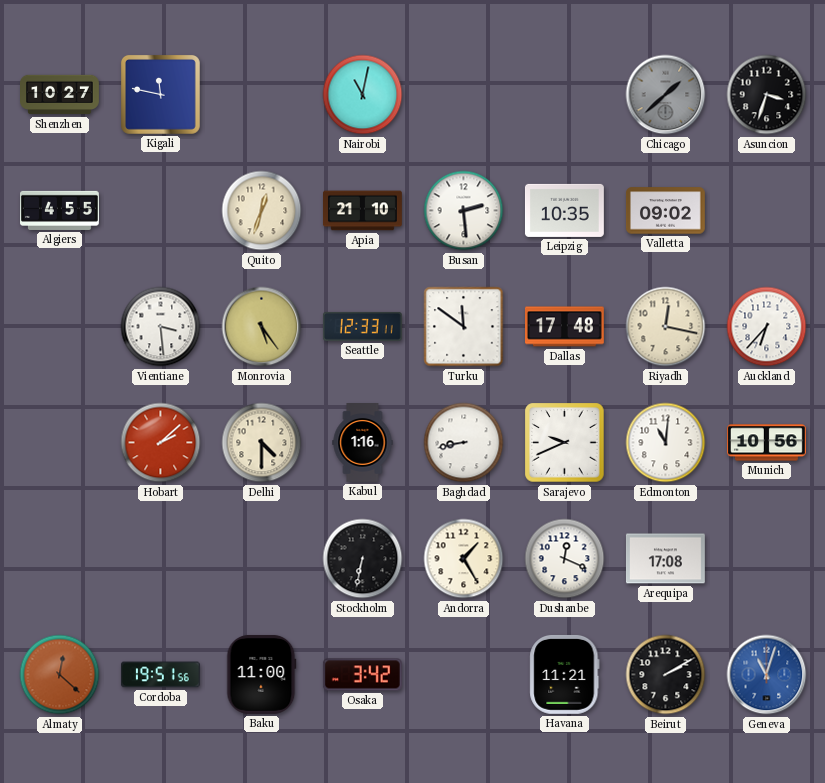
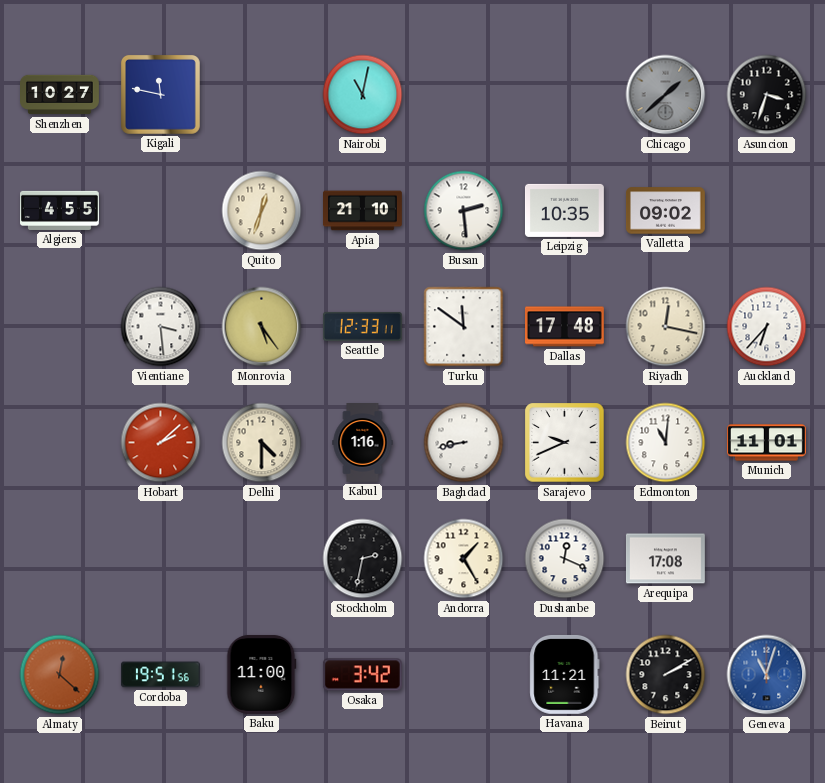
Munich: 10:56 -> 11:01
Stockholm: 6:32 -> 2:32
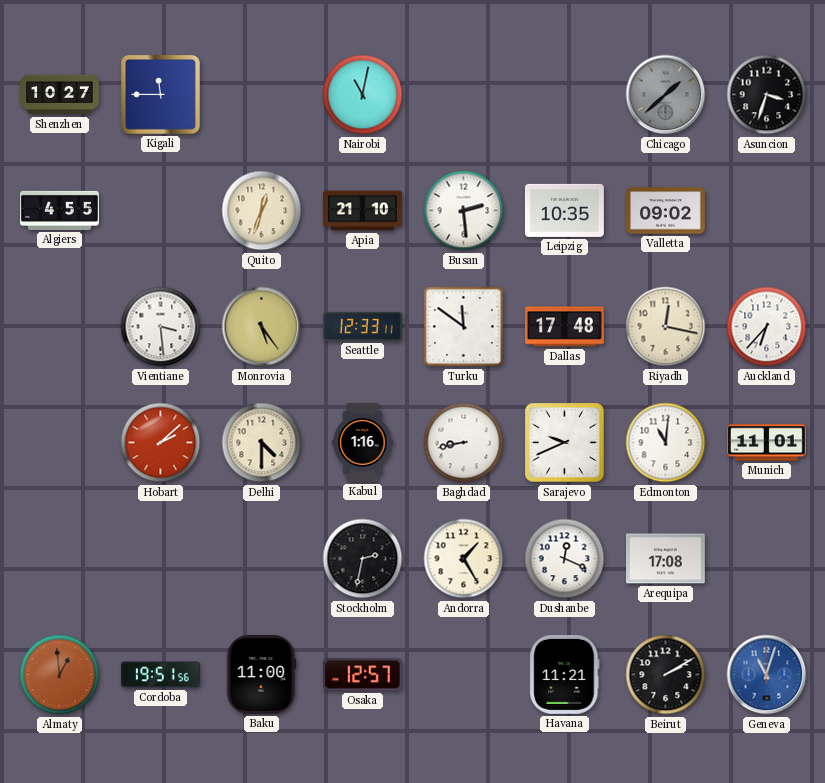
Kigali: 11:47 -> 11:45
Almaty: 12:22 -> 12:59
Osaka: 3:42 -> 12:57
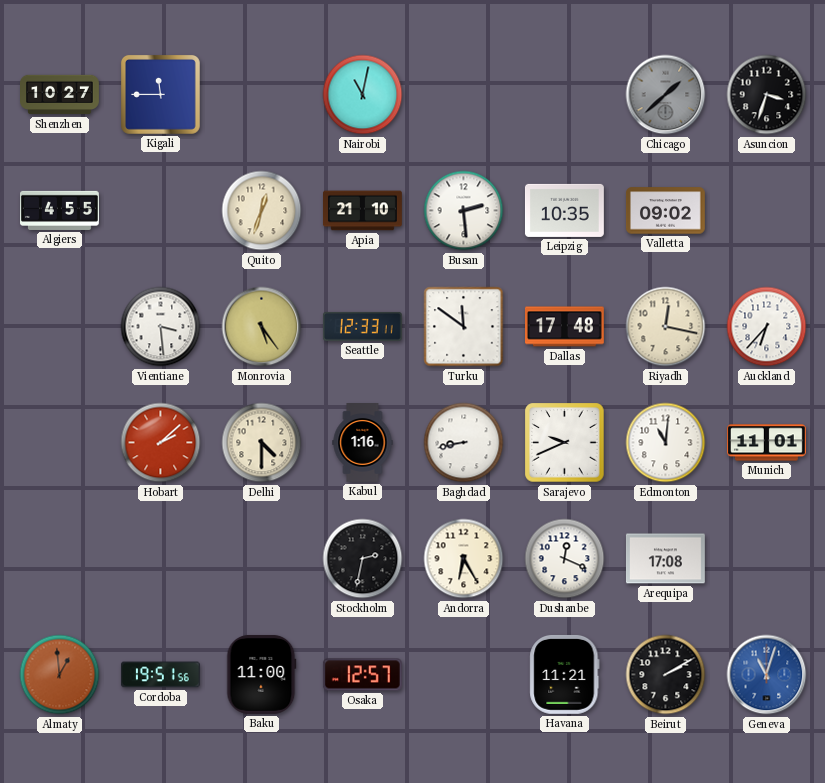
Andorra: 1:25 -> 6:25
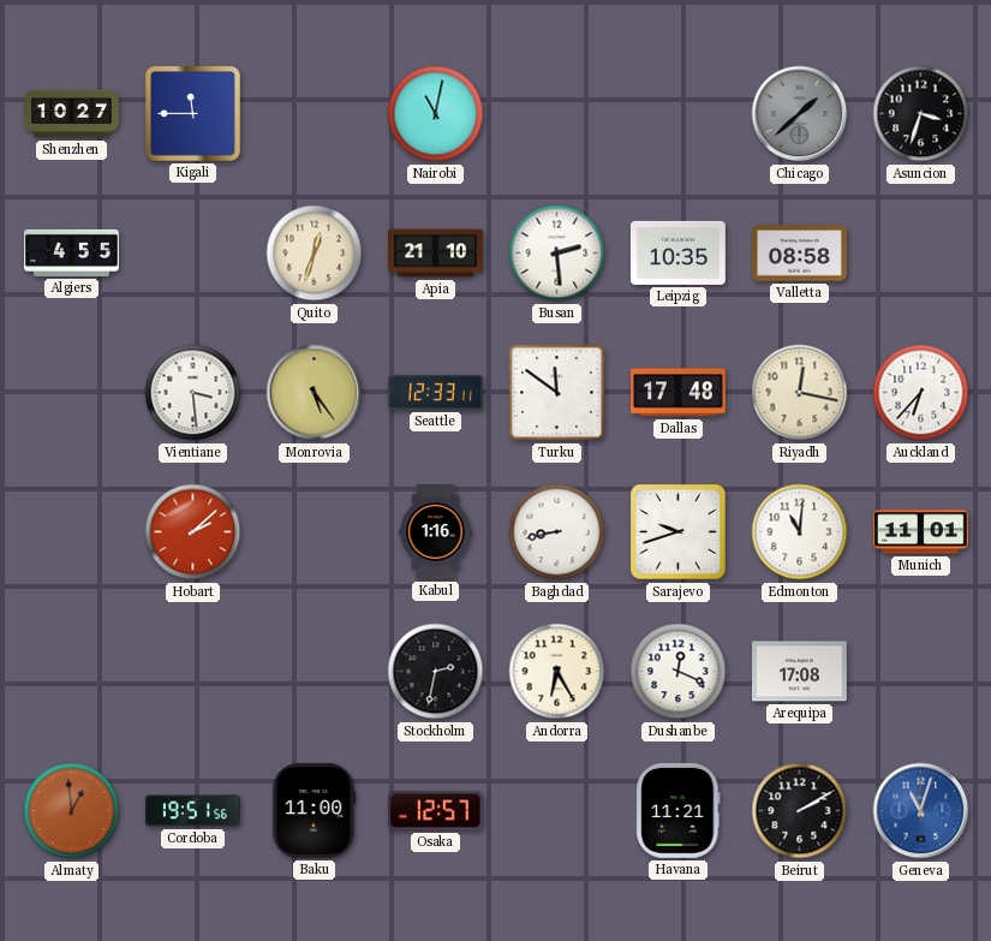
Valletta: 09:02 -> 08:58
Delhi: 4:30 -> none
Sarajevo: 9:41 -> 9:42
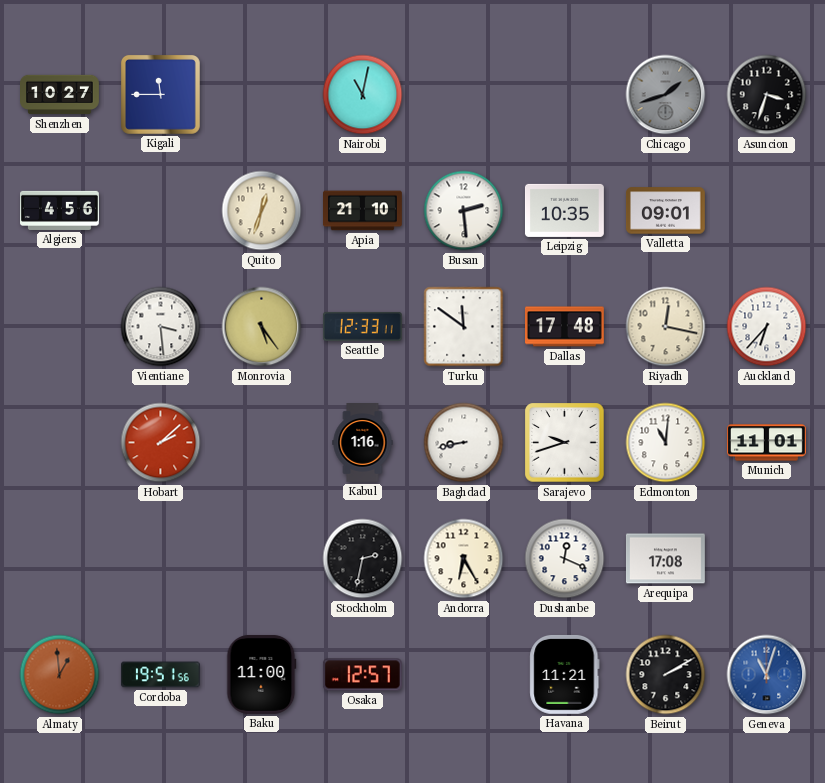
Chicago: 1:38 -> 1:42
Algiers: 4:55 -> 4:56
Valletta: 08:58 -> 09:01
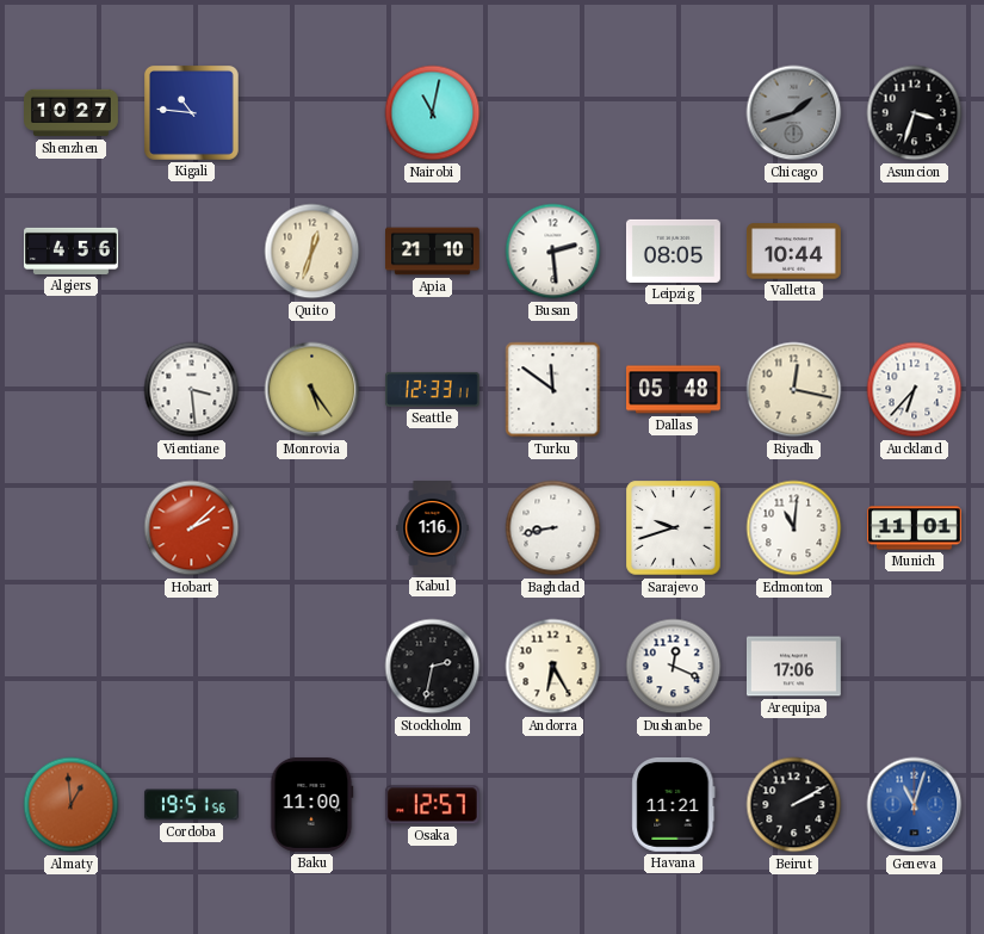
Kigali: 11:45 -> 10:46
Leipzig: 10:35 -> 08:05
Valletta: 09:01 -> 10:44
Dallas: 17:48 -> 05:48
Arequipa: 17:08 -> 17:06
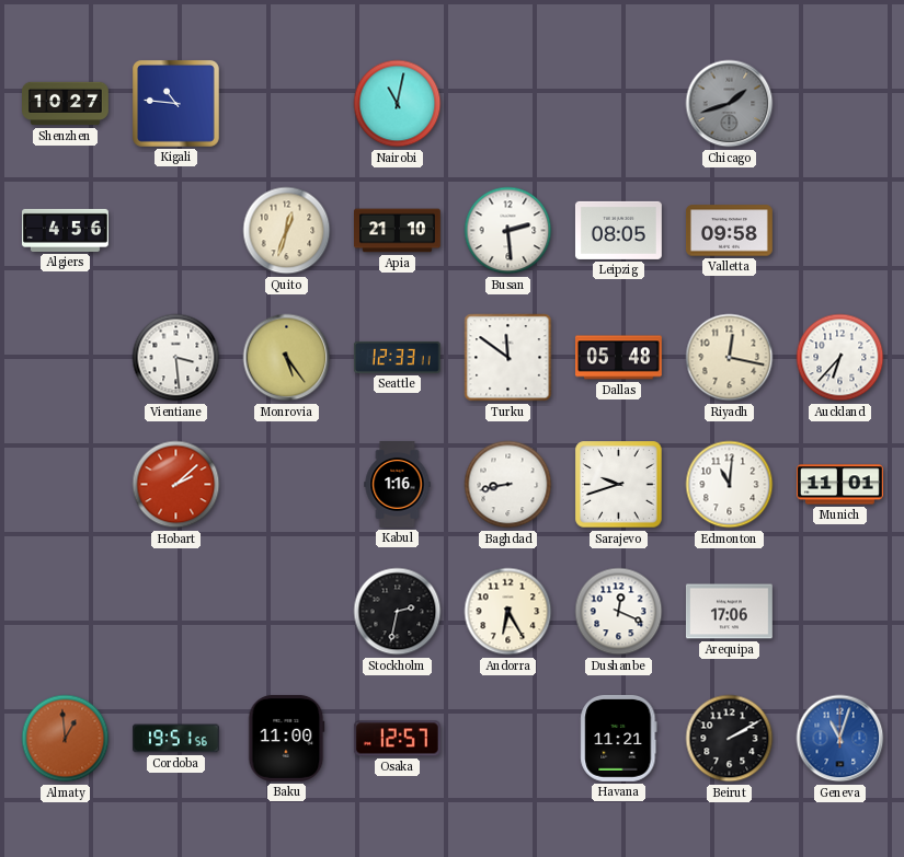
Asuncion: 3:33 -> none
Valletta: 10:44 -> 09:58
